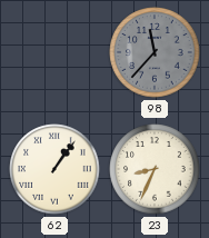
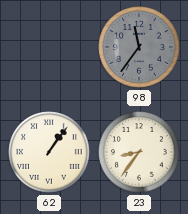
98: 11:37 -> 11:36
23: 8:34 -> 8:36
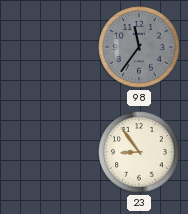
62: 1:06 -> none
23: 8:36 -> 8:54
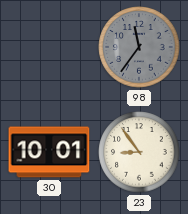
30: none -> 10:01
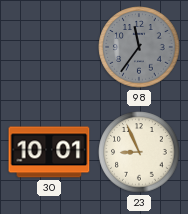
23: 8:54 -> 8:56
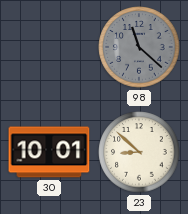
98: 11:36 -> 11:22
23: 8:56 -> 8:52
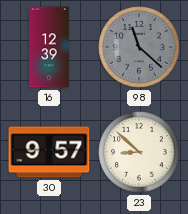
16: none -> 12:39
30: 10:01 -> 9:57
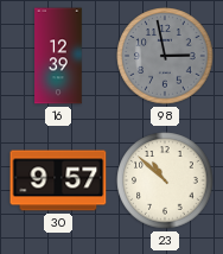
98: 11:22 -> 2:58
23: 8:52 -> 10:52
